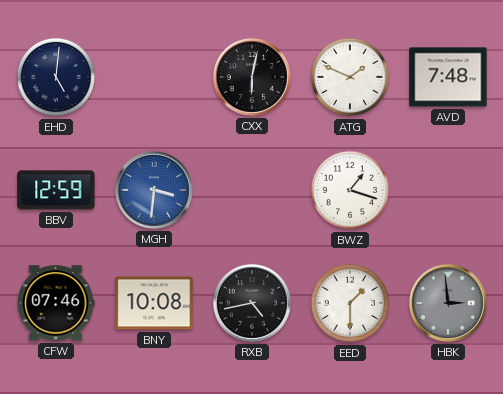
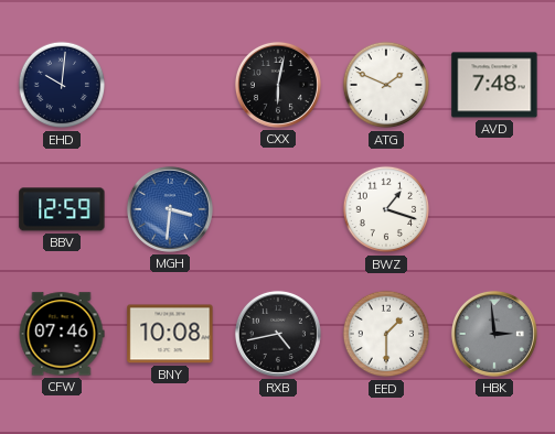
EHD: 5:01 -> 10:01
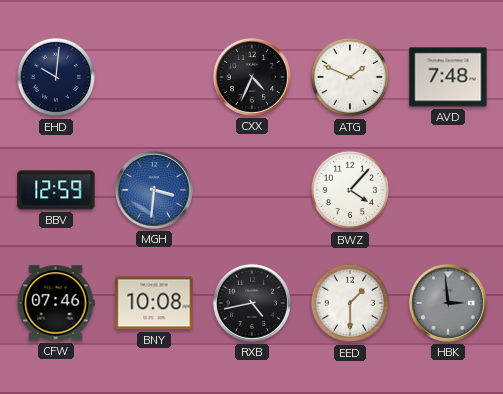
CXX: 6:02 -> 4:34
BWZ: 1:18 -> 4:07
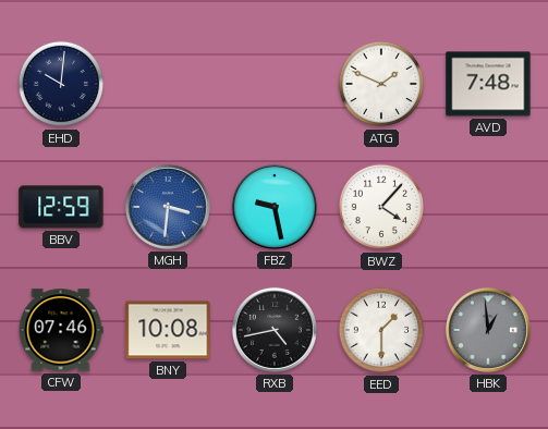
CXX: 4:34 -> none
FBZ: none -> 9:28
HBK: 2:59 -> 12:59
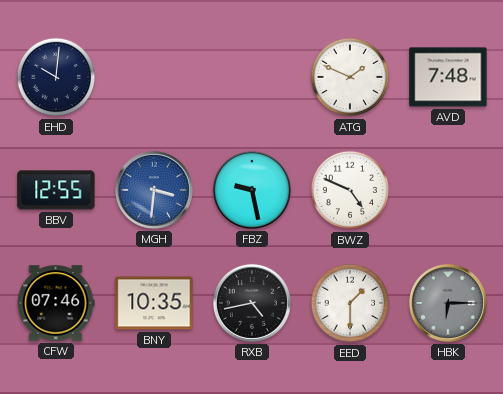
BBV: 12:59 -> 12:55
BWZ: 4:07 -> 4:49
BNY: 10:08 -> 10:35
HBK: 12:59 -> 6:15
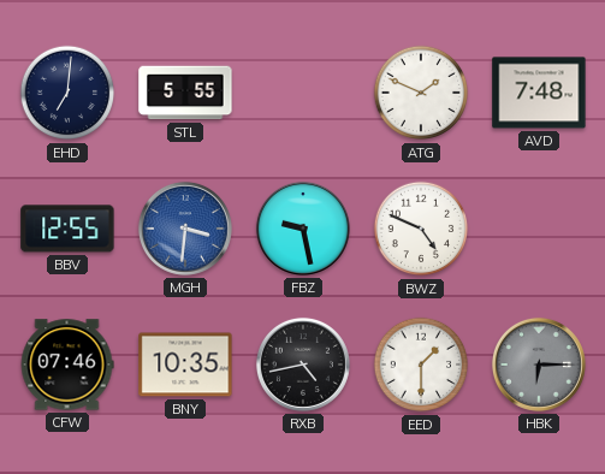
EHD: 10:01 -> 7:01
STL: none -> 5:55
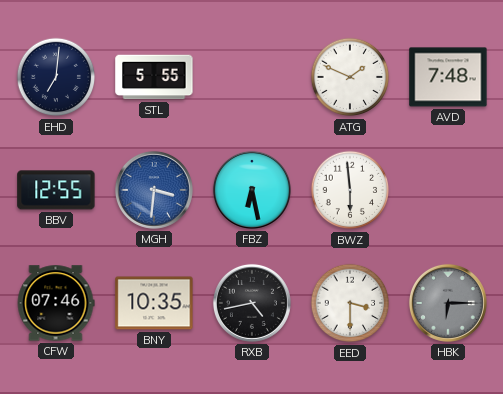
FBZ: 9:28 -> 6:28
BWZ: 4:49 -> 5:59
EED: 1:30 -> 3:30
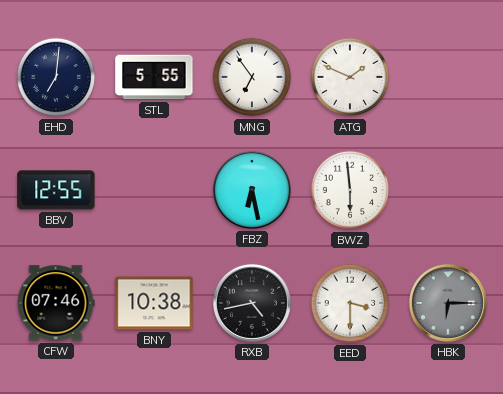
MNG: none -> 6:54
AVD: 7:48 -> none
MGH: 3:31 -> none
BNY: 10:35 -> 10:38
